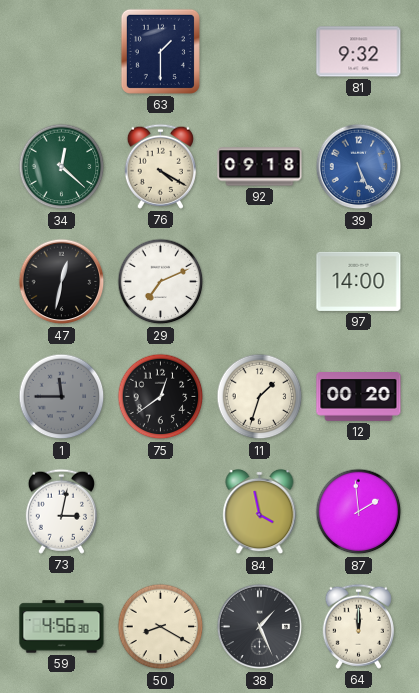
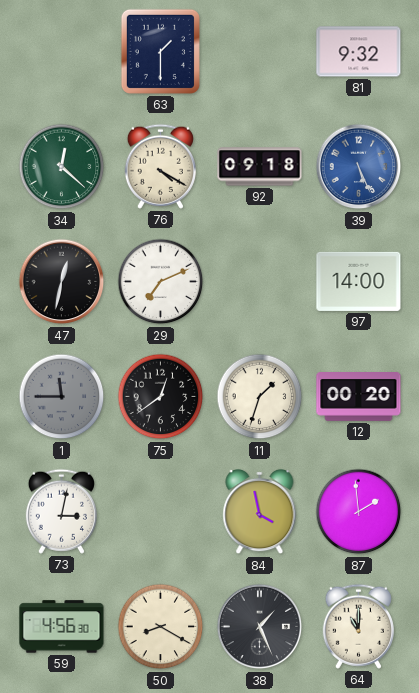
64: 12:00 -> 11:00
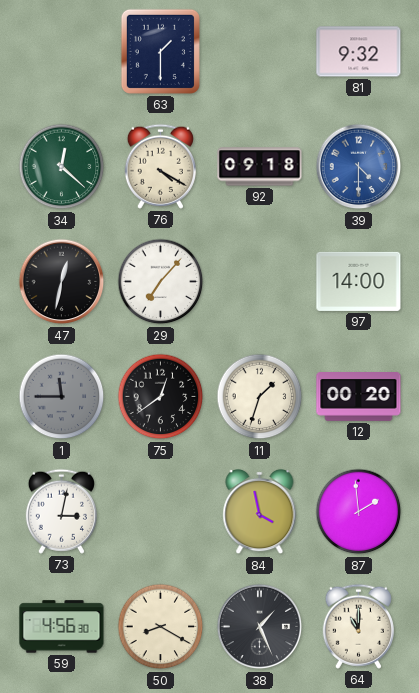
39: 5:26 -> 4:30
29: 7:11 -> 7:07
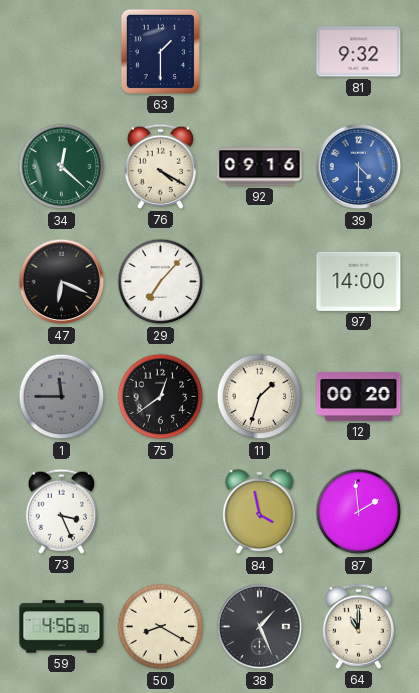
92: 09:18 -> 09:16
47: 12:32 -> 6:19
73: 3:02 -> 3:26
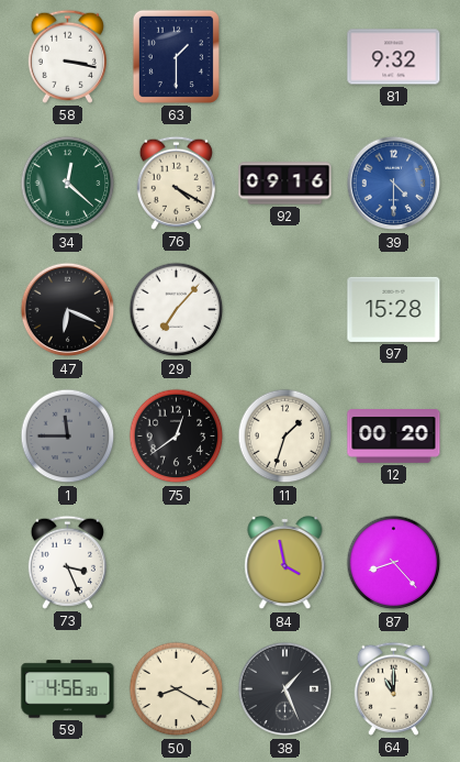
58: none -> 3:17
97: 14:00 -> 15:28
87: 1:59 -> 8:23
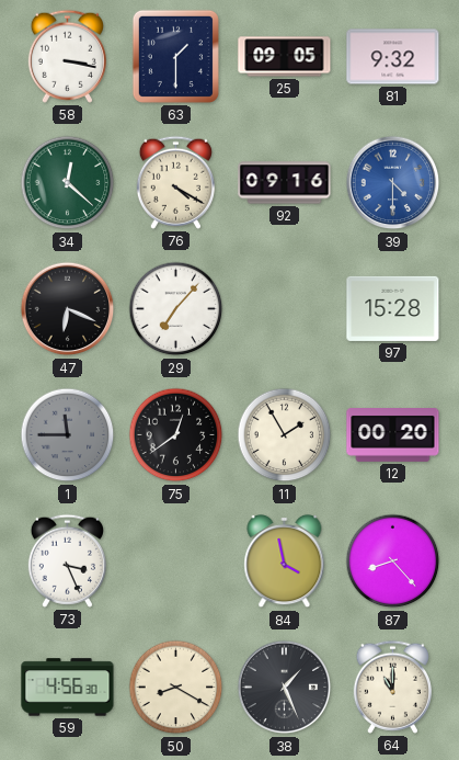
25: none -> 09:05
11: 1:33 -> 1:55
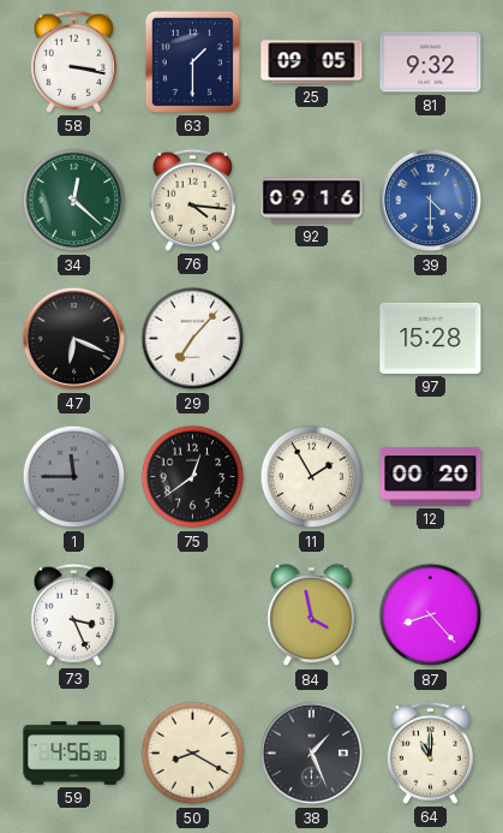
76: 4:20 -> 4:16
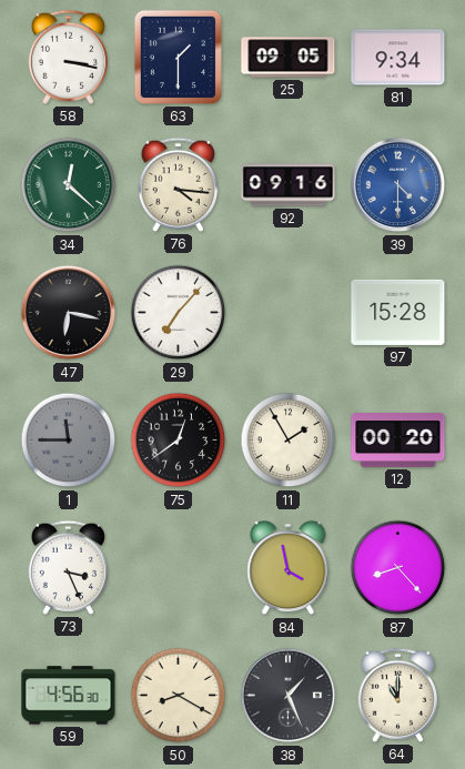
81: 9:32 -> 9:34
47: 6:19 -> 6:17
